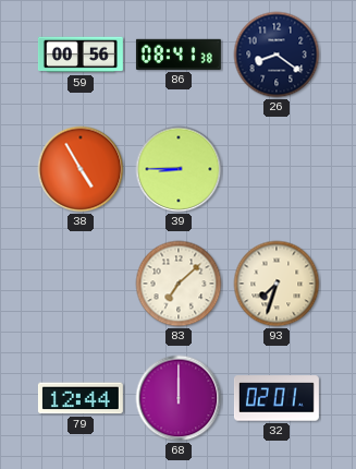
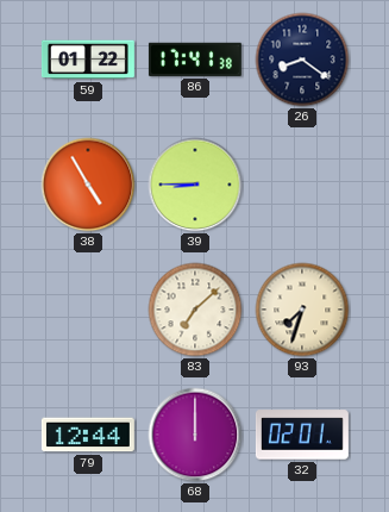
59: 00:56 -> 01:22
86: 08:41 -> 17:41
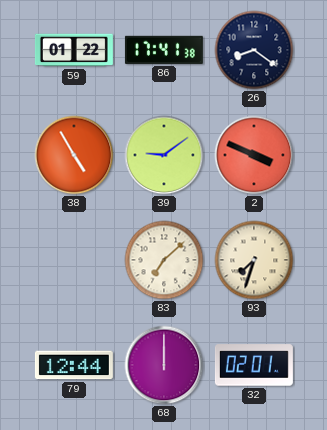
39: 8:45 -> 9:09
2: none -> 3:49
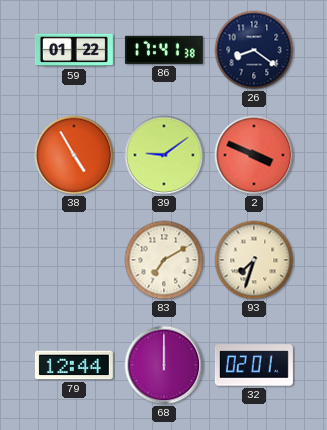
83: 7:08 -> 7:10
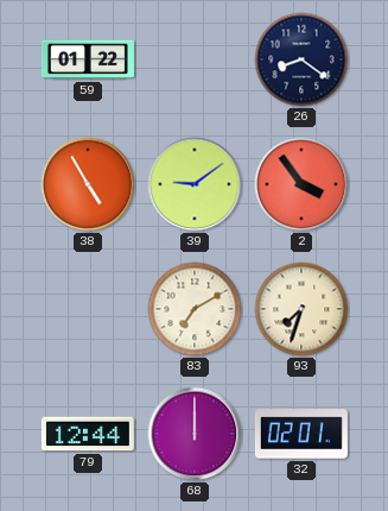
86: 17:41 -> none
2: 3:49 -> 3:54
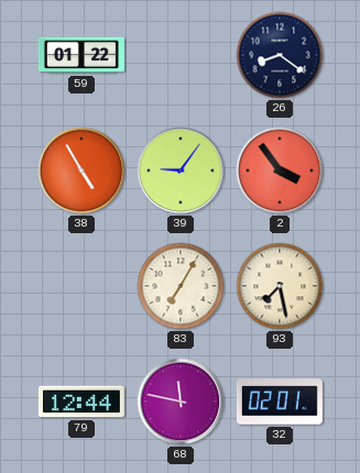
39: 9:09 -> 9:06
83: 7:10 -> 7:05
93: 7:33 -> 7:28
68: 12:00 -> 11:47
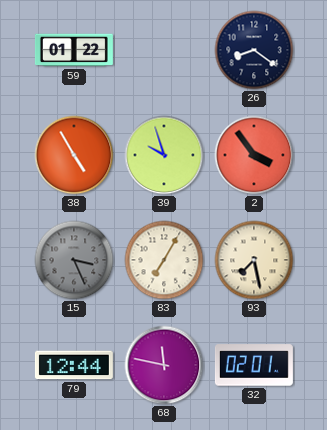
39: 9:06 -> 9:57
15: none -> 3:26
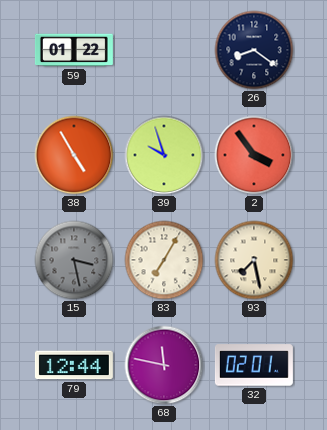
15: 3:26 -> 3:28
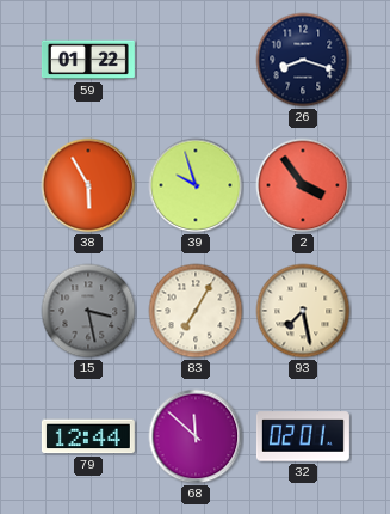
26: 8:21 -> 8:18
38: 4:55 -> 5:55
68: 11:47 -> 11:52
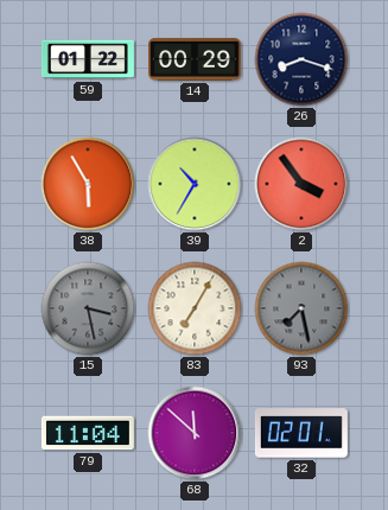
14: none -> 00:29
39: 9:57 -> 10:35
93 dial: cream -> grey
79: 12:44 -> 11:04
